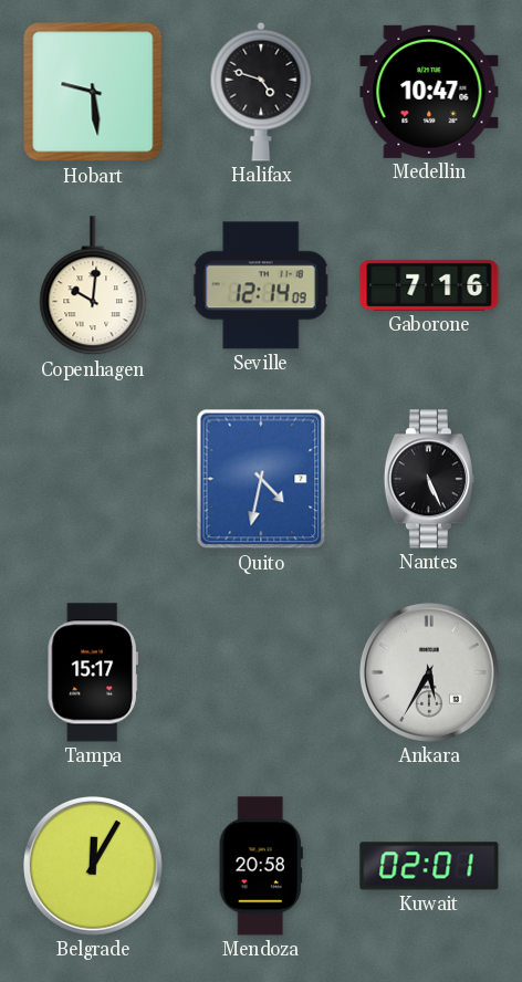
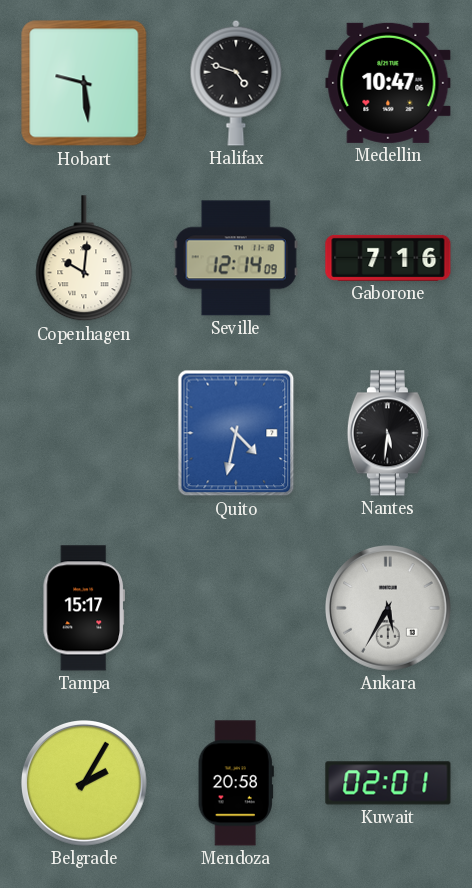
Nantes: 5:26 -> 5:31
Belgrade: 12:05 -> 2:05
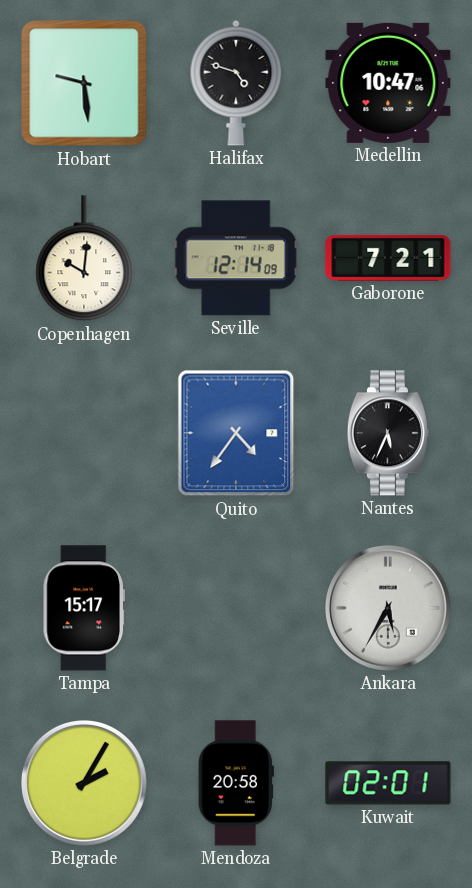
Gaborone: 7:16 -> 7:21
Quito: 4:32 -> 4:36
Nantes: 5:31 -> 5:34
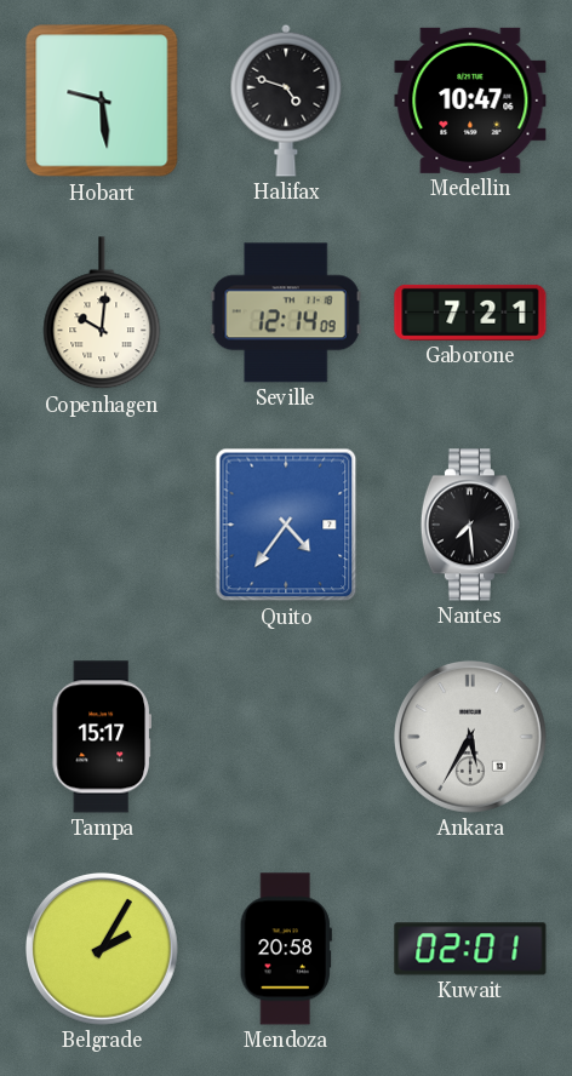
Nantes: 5:34 -> 7:29
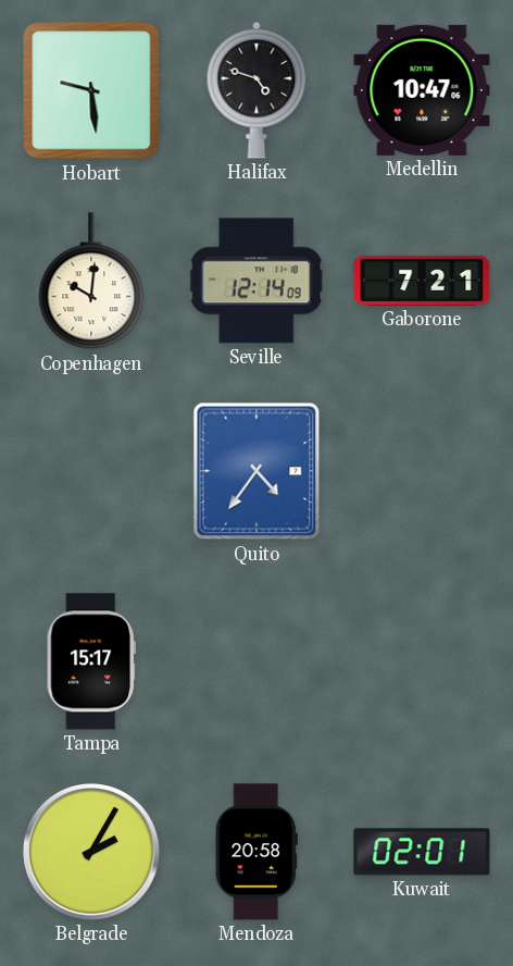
Nantes: 7:29 -> none
Ankara: 5:35 -> none
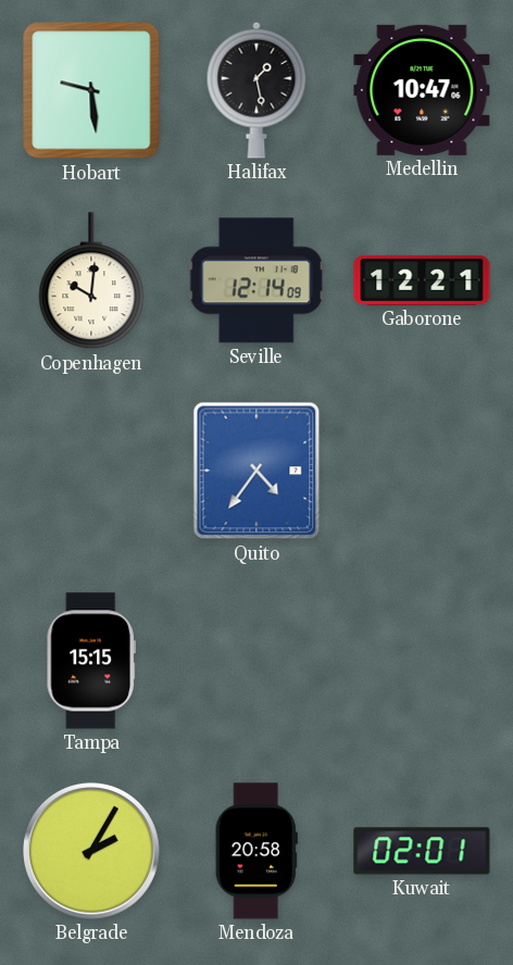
Halifax: 4:48 -> 1:28
Gaborone: 7:21 -> 12:21
Tampa: 15:17 -> 15:15
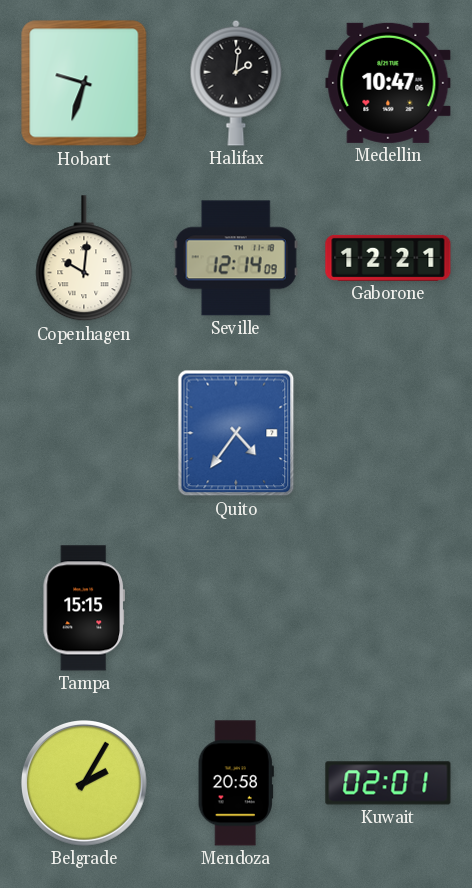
Hobart: 9:29 -> 9:33
Halifax: 1:28 -> 2:01
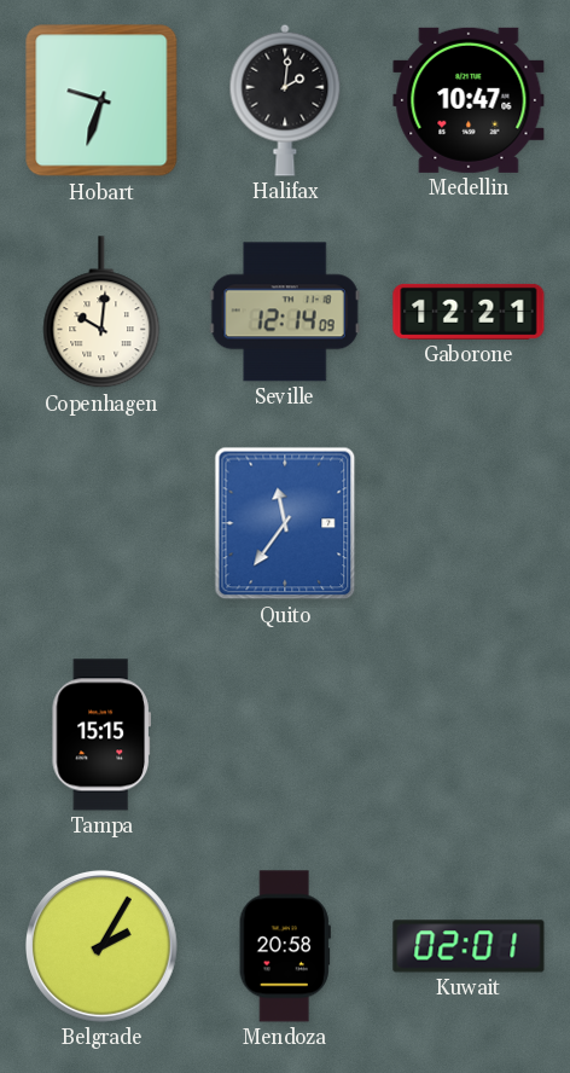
Quito: 4:36 -> 11:36
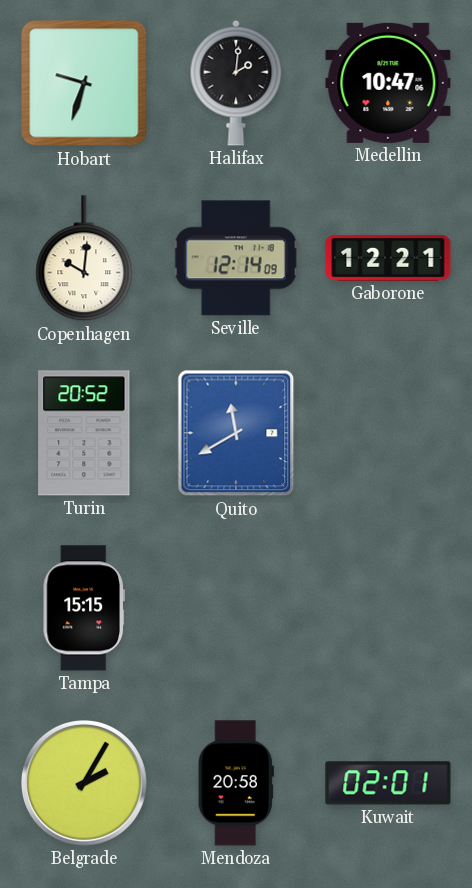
Turin: none -> 20:52
Quito: 11:36 -> 11:40
